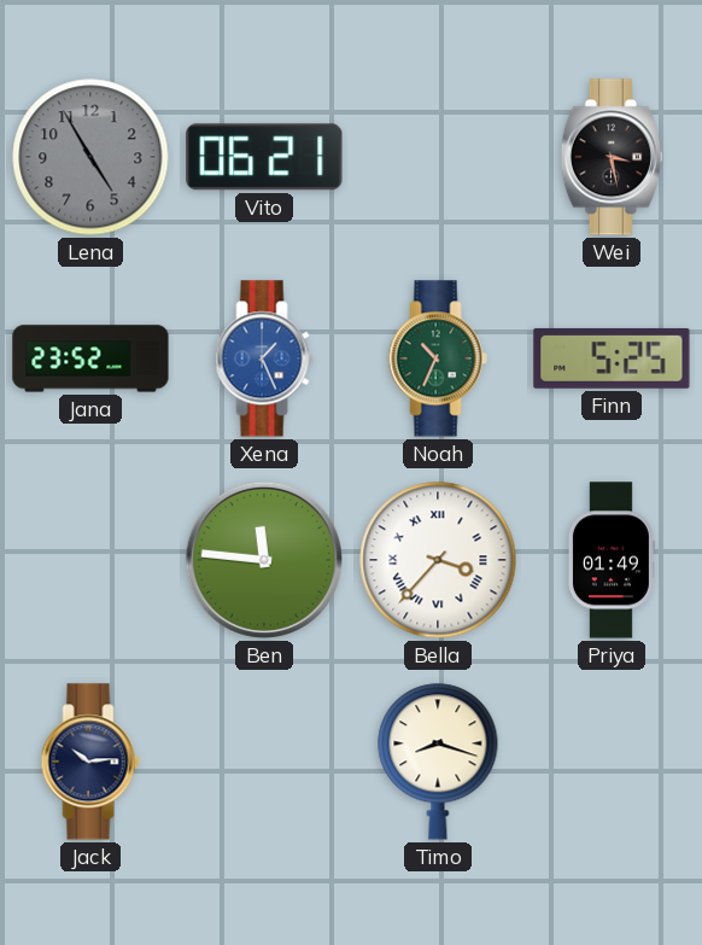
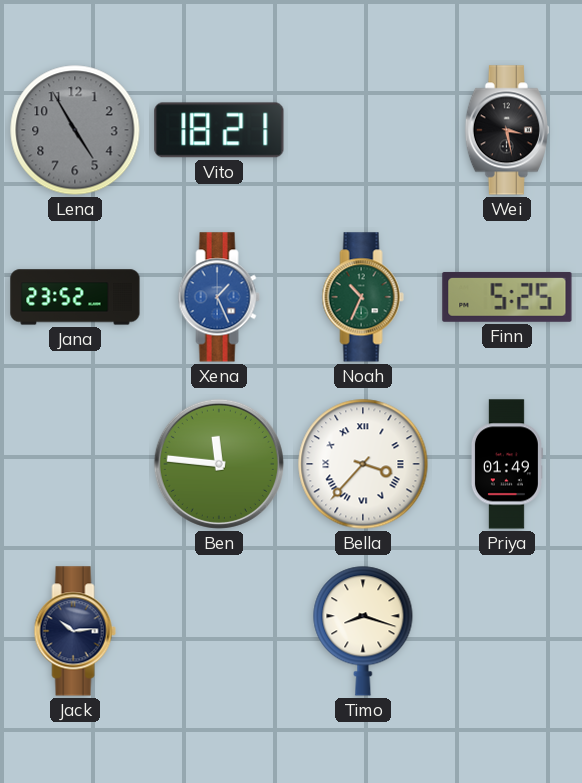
Vito: 06:21 -> 18:21
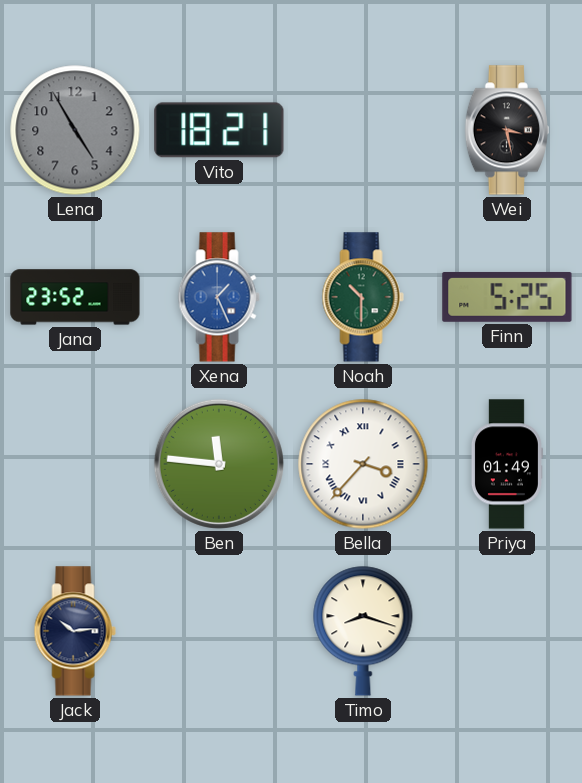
Noah: 10:34 -> 10:30
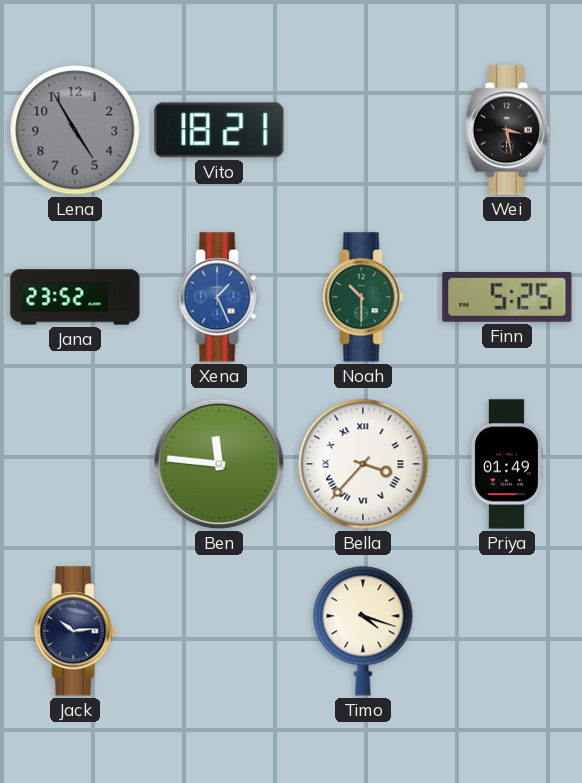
Timo: 8:18 -> 4:18
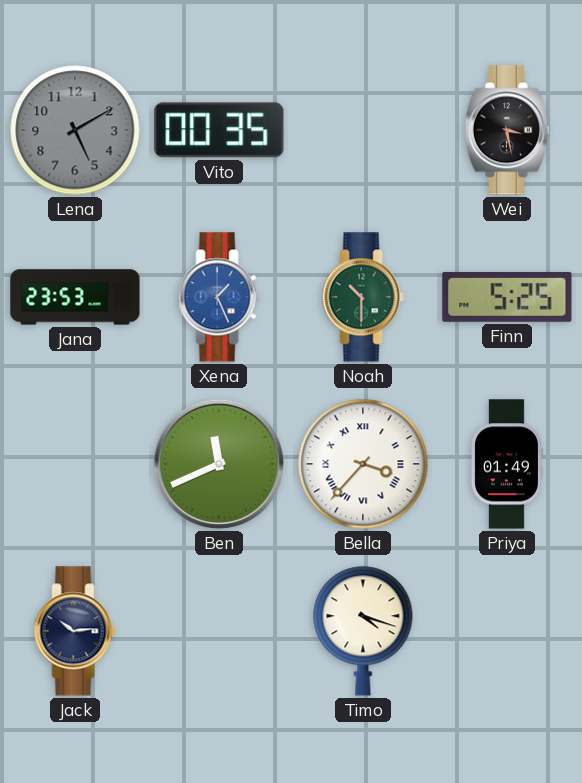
Lena: 4:55 -> 5:10
Vito: 18:21 -> 00:35
Jana: 23:52 -> 23:53
Ben: 11:46 -> 11:41
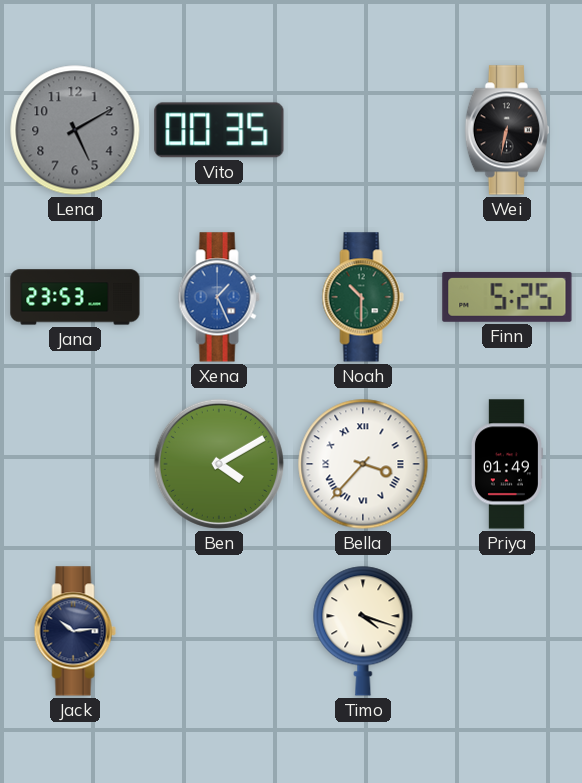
Wei: 3:28 -> 6:32
Ben: 11:41 -> 4:10
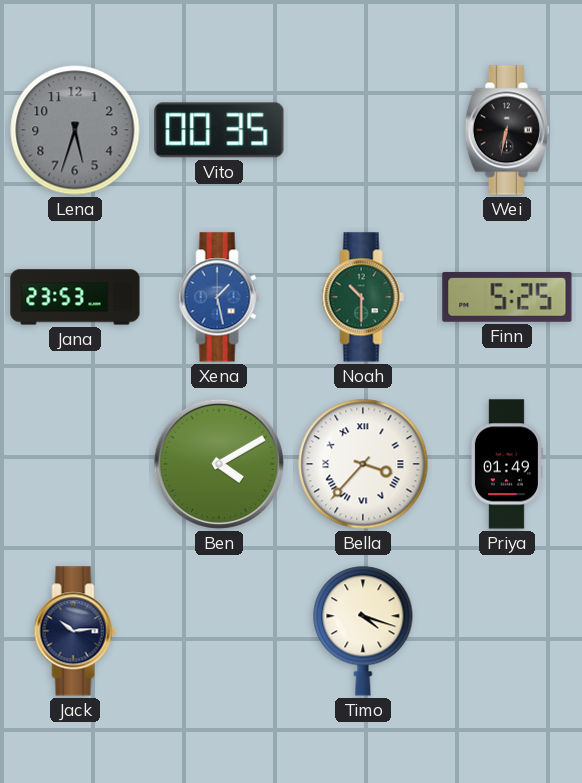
Lena: 5:10 -> 5:33
Xena: 1:26 -> 1:28
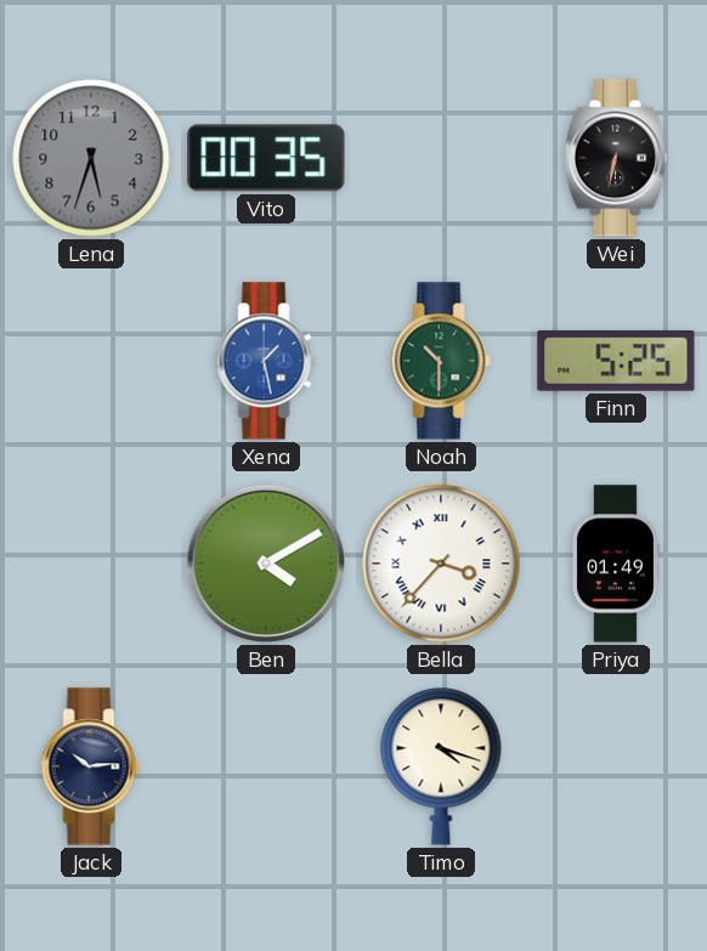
Jana: 23:53 -> none
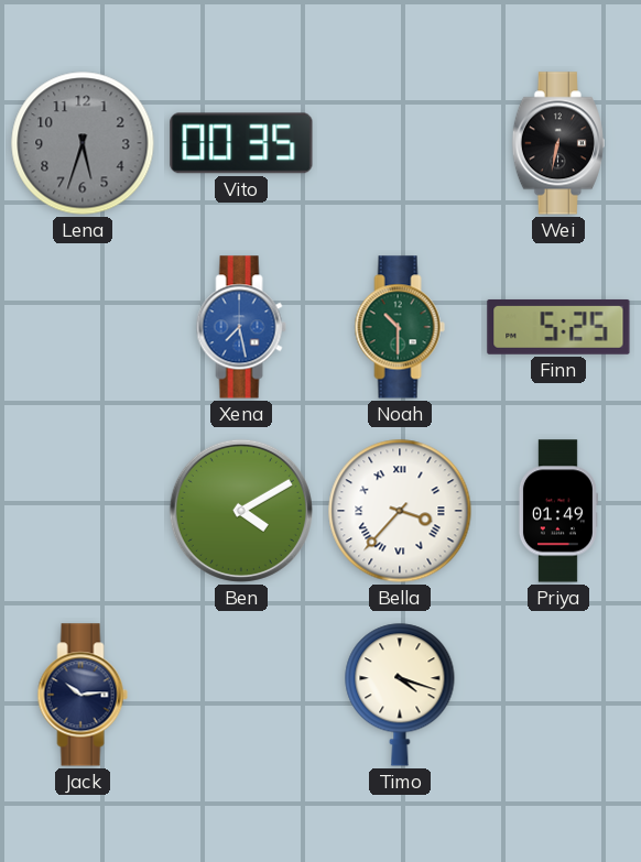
Xena: 1:28 -> 7:28
